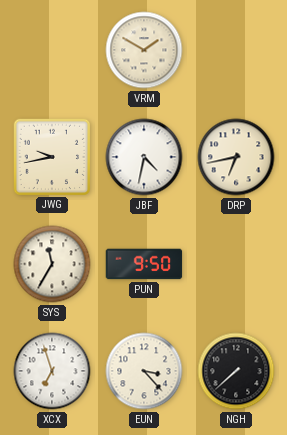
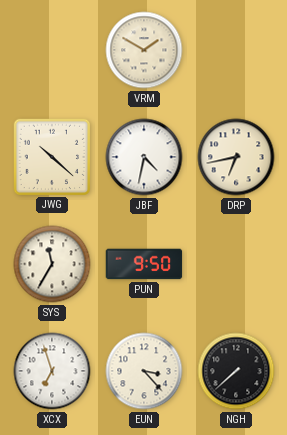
JWG: 9:43 -> 10:22
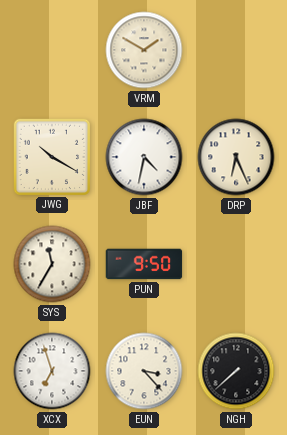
JWG: 10:22 -> 10:20
DRP: 6:43 -> 6:26
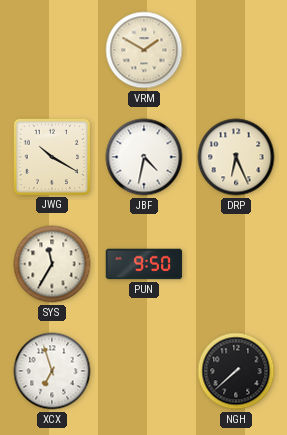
EUN: 3:23 -> none
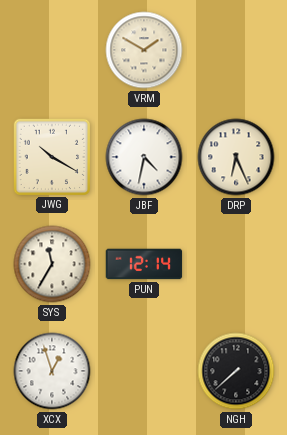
PUN: 9:50 -> 12:14
XCX: 6:57 -> 12:57
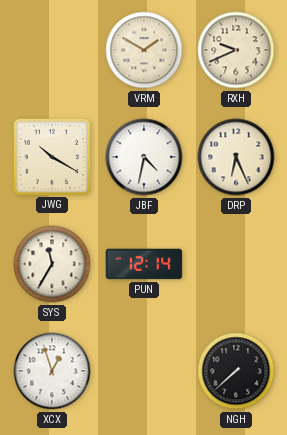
RXH: none -> 9:41
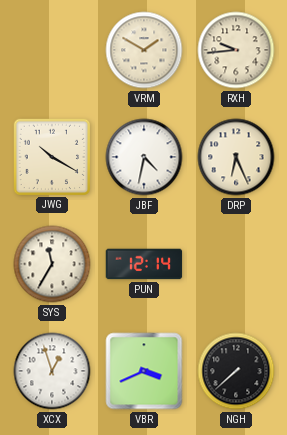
RXH: 9:41 -> 9:44
VBR: none -> 3:41
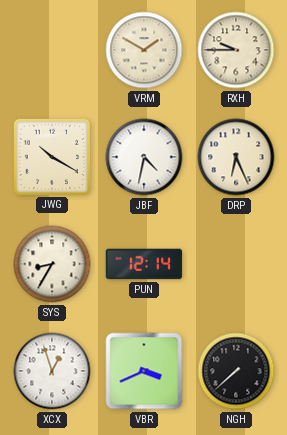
RXH: 9:44 -> 9:45
SYS: 11:35 -> 8:35
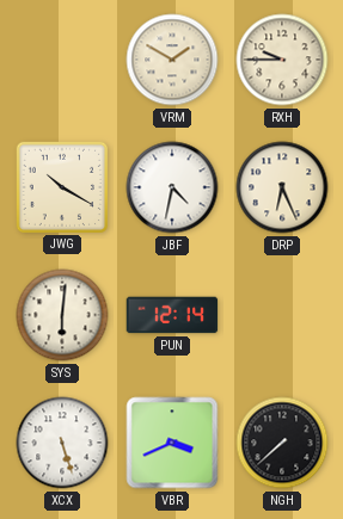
SYS: 8:35 -> 6:01
XCX: 12:57 -> 5:27
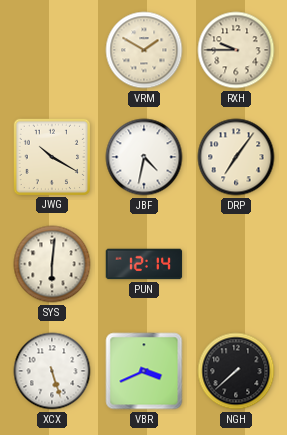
DRP: 6:26 -> 7:06
